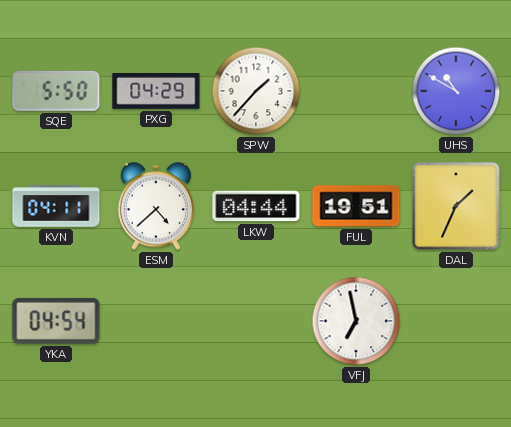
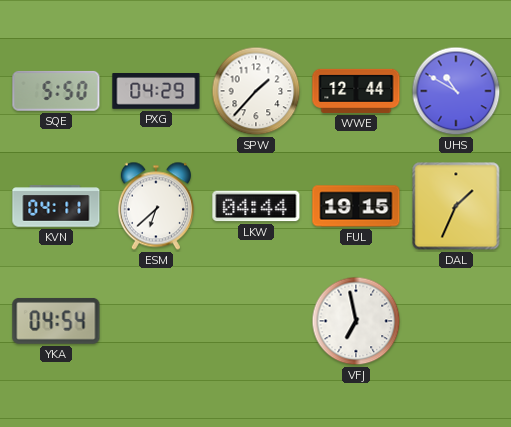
WWE: none -> 12:44
ESM: 4:38 -> 6:38
FUL: 19:51 -> 19:15
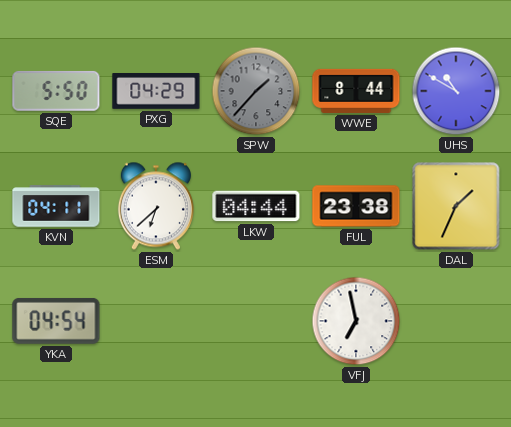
SPW dial: white -> grey
WWE: 12:44 -> 8:44
FUL: 19:15 -> 23:38
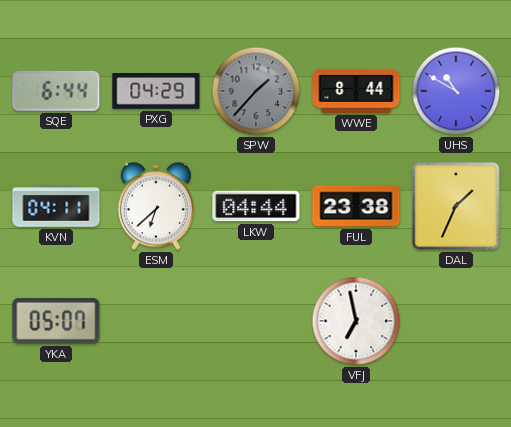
SQE: 5:50 -> 6:44
YKA: 04:54 -> 05:07
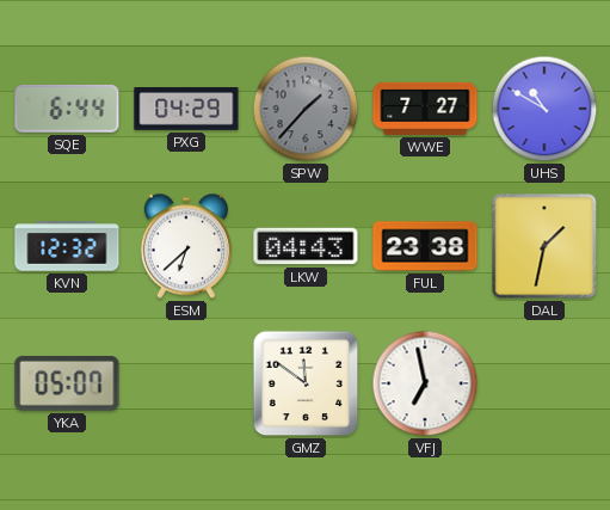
WWE: 8:44 -> 7:27
KVN: 04:11 -> 12:32
LKW: 04:44 -> 04:43
DAL: 1:34 -> 1:32
GMZ: none -> 11:51
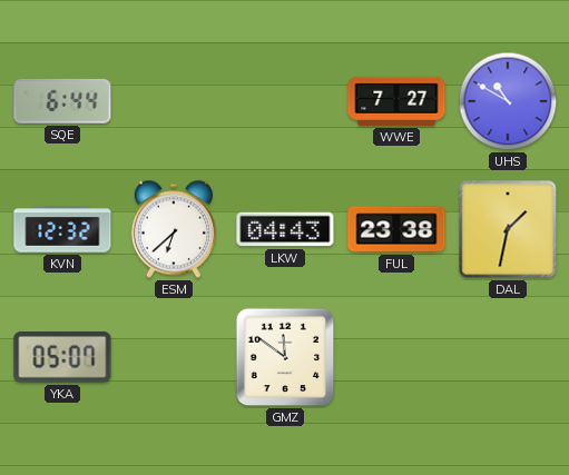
PXG: 04:29 -> none
SPW: 1:37 -> none
VFJ: 6:58 -> none
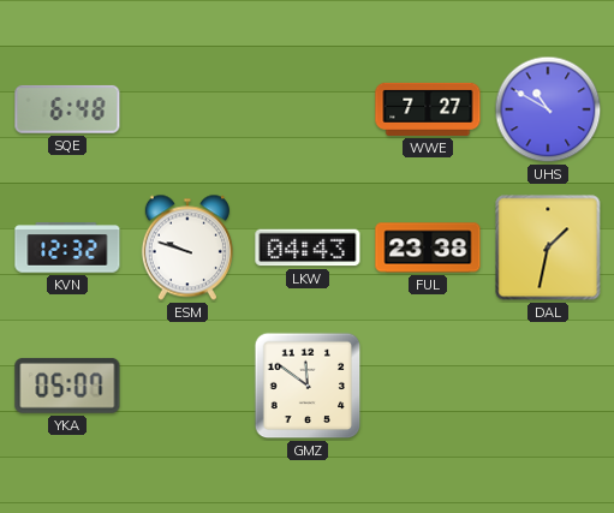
SQE: 6:44 -> 6:48
ESM: 6:38 -> 9:48
